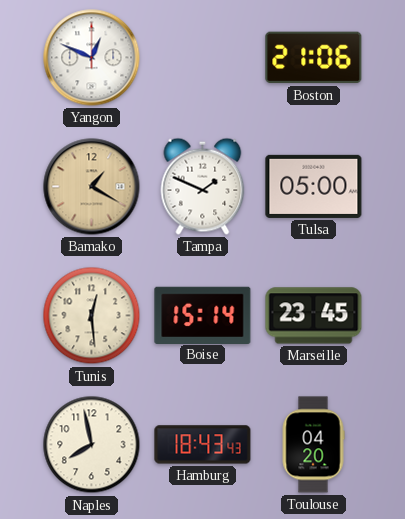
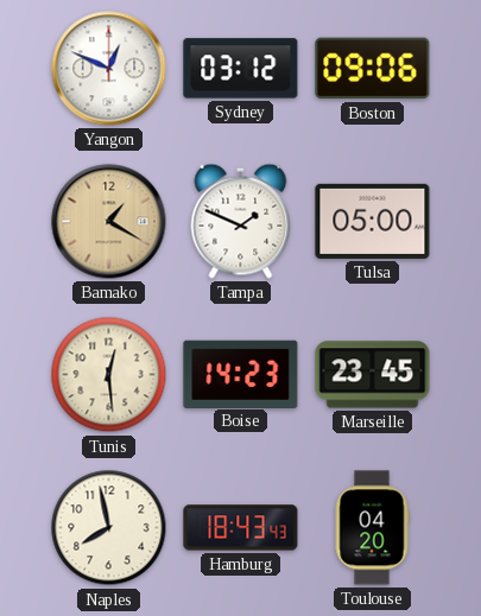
Sydney: none -> 03:12
Boston: 21:06 -> 09:06
Boise: 15:14 -> 14:23
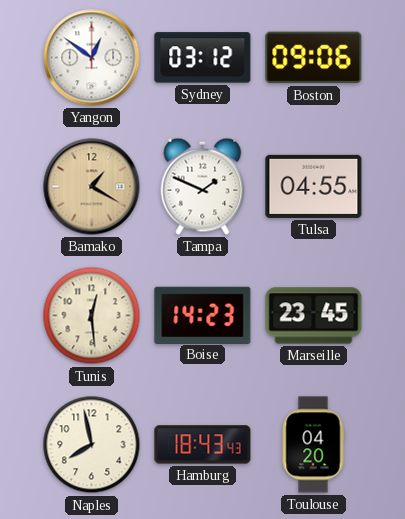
Yangon: 12:49 -> 12:51
Tulsa: 05:00 -> 04:55
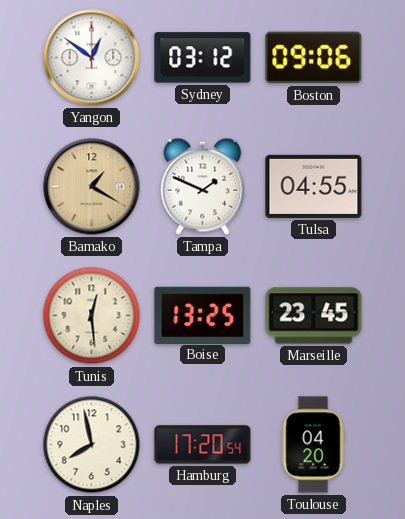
Boise: 14:23 -> 13:25
Hamburg: 18:43 -> 17:20
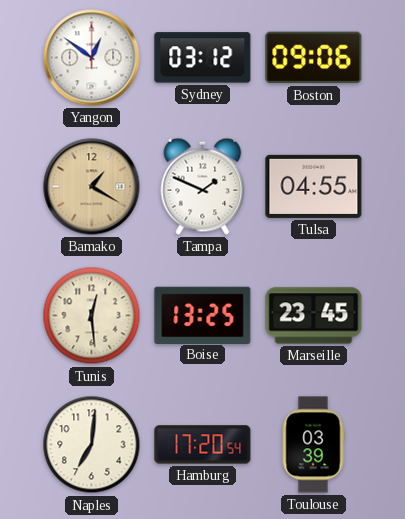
Naples: 7:58 -> 7:01
Toulouse: 04:20 -> 03:39
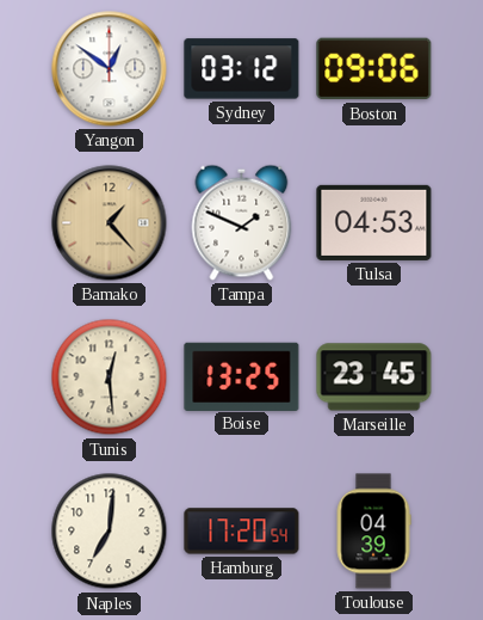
Bamako: 1:20 -> 1:23
Tulsa: 04:55 -> 04:53
Toulouse: 03:39 -> 04:39
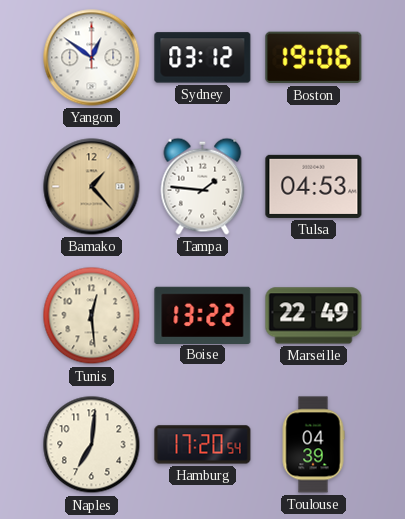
Boston: 09:06 -> 19:06
Tampa: 1:49 -> 1:46
Boise: 13:25 -> 13:22
Marseille: 23:45 -> 22:49
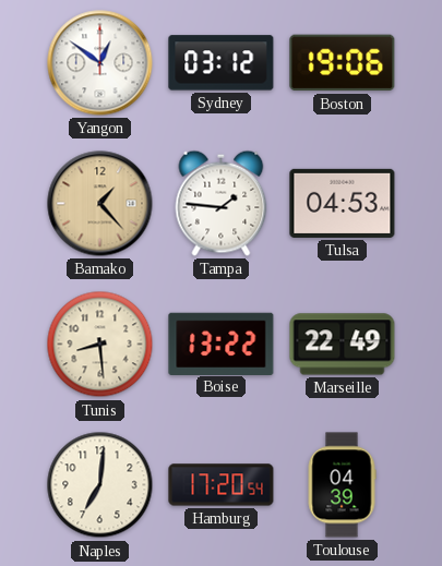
Tunis: 12:29 -> 8:29
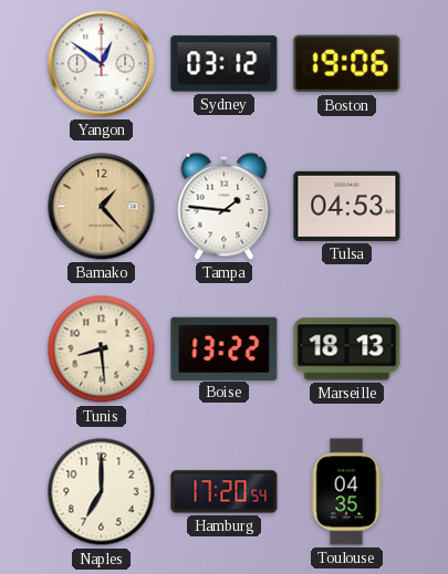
Marseille: 22:49 -> 18:13
Naples: 7:01 -> 7:00
Toulouse: 04:39 -> 04:35
